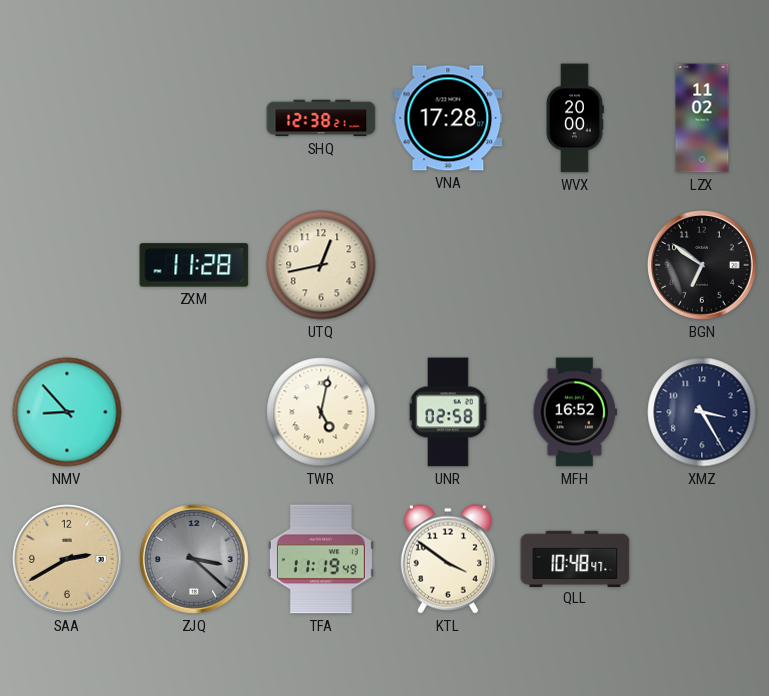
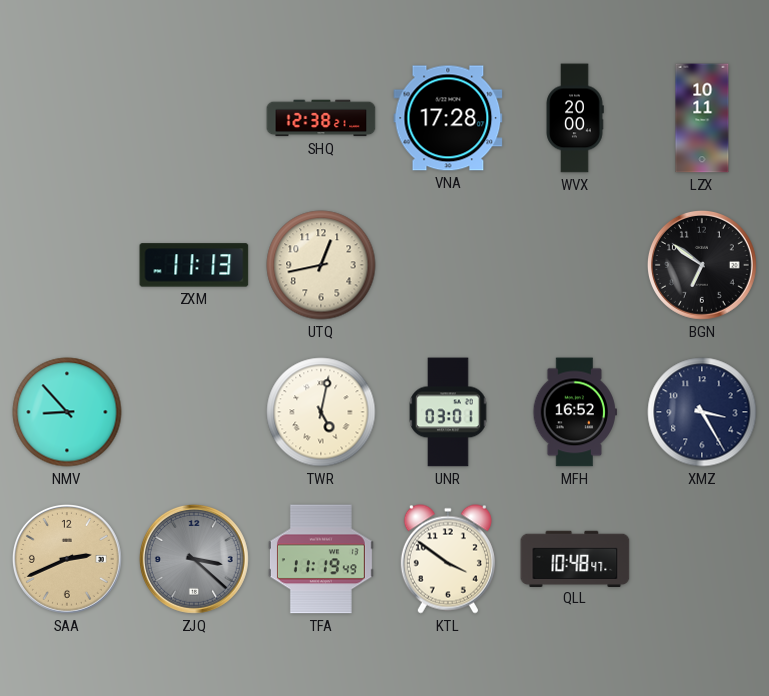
LZX: 11:02 -> 10:11
ZXM: 11:28 -> 11:13
UNR: 02:58 -> 03:01
SAA: 2:40 -> 2:41
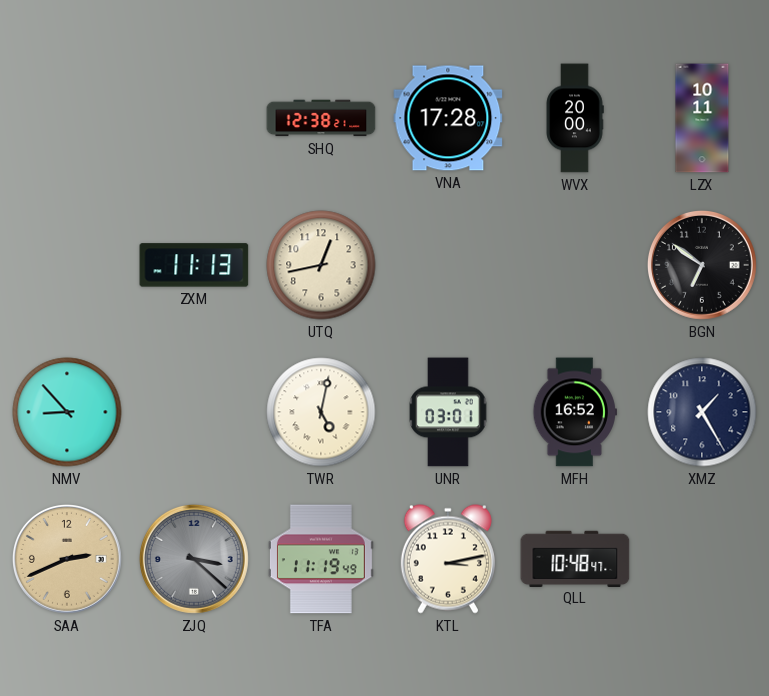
XMZ: 3:25 -> 1:25
KTL: 3:51 -> 3:13
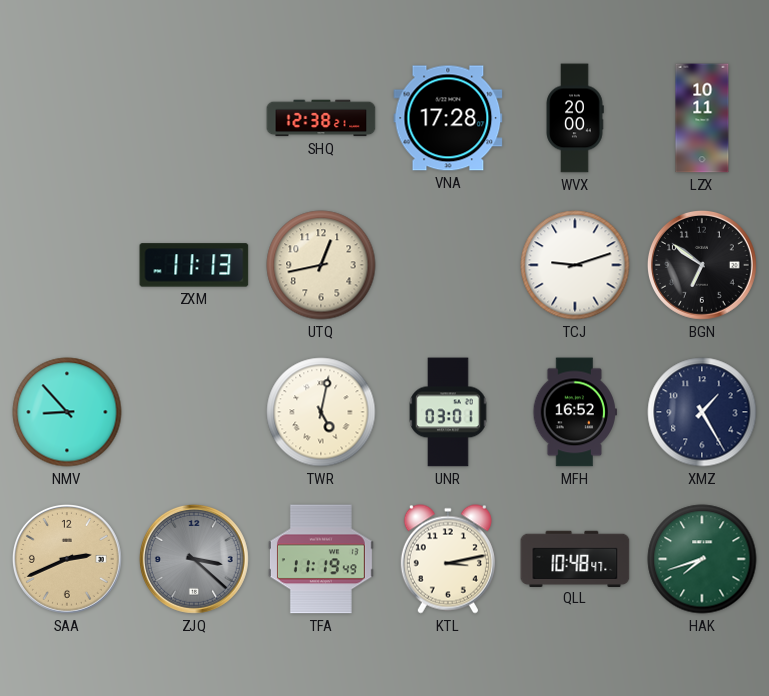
TCJ: none -> 9:12
HAK: none -> 7:42
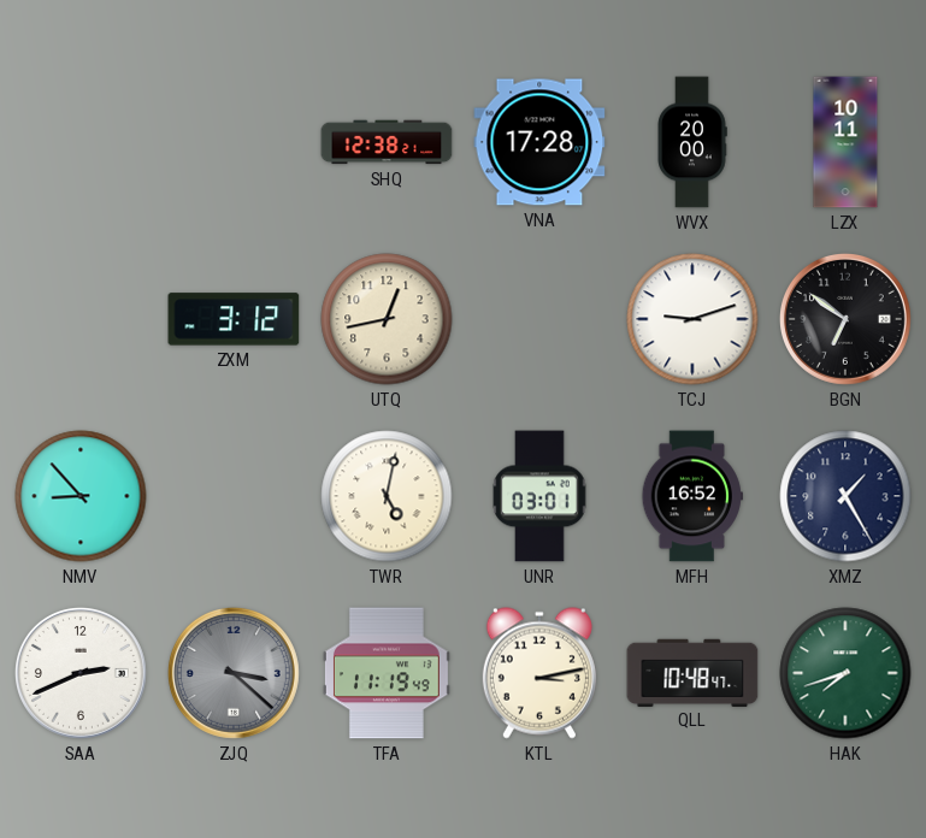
ZXM: 11:13 -> 3:12
SAA dial: champagne -> white
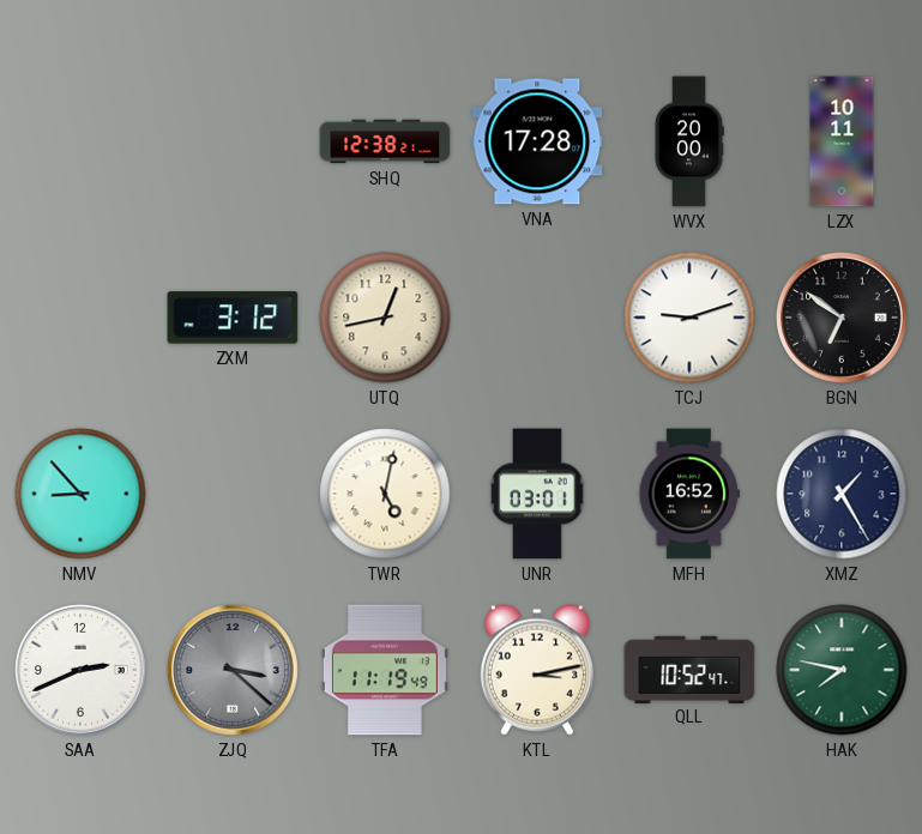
QLL: 10:48 -> 10:52
HAK: 7:42 -> 7:47
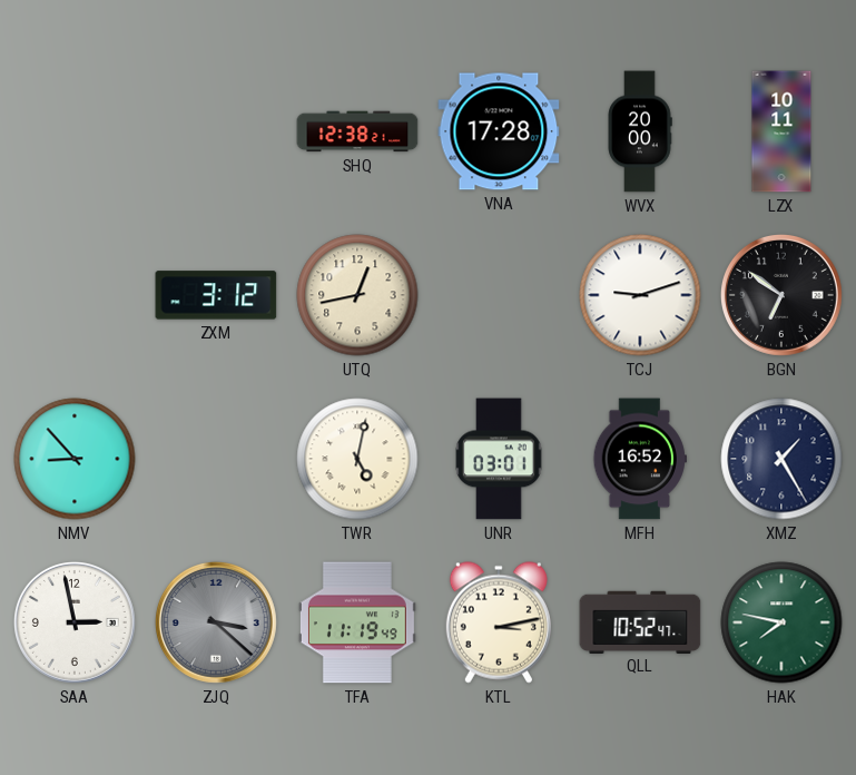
SAA: 2:41 -> 2:58
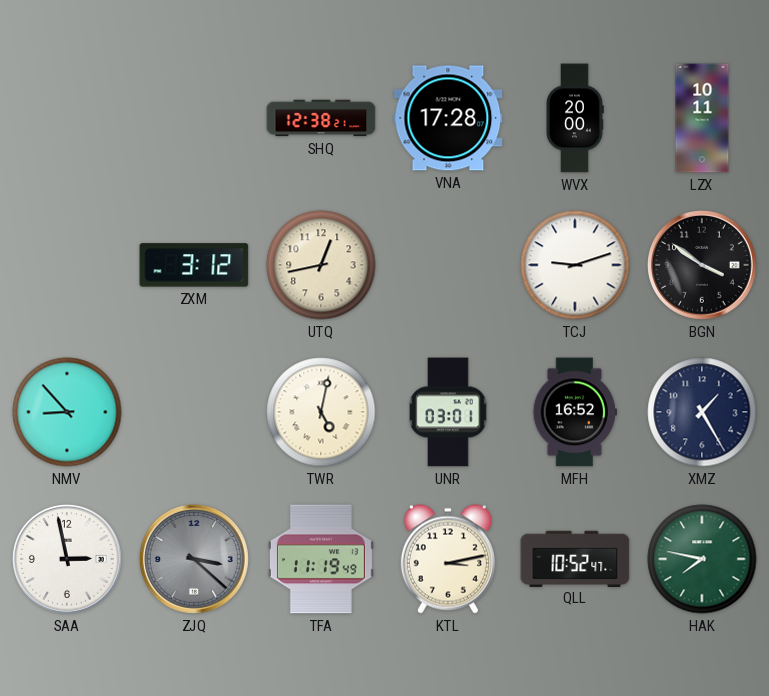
BGN: 6:51 -> 3:51
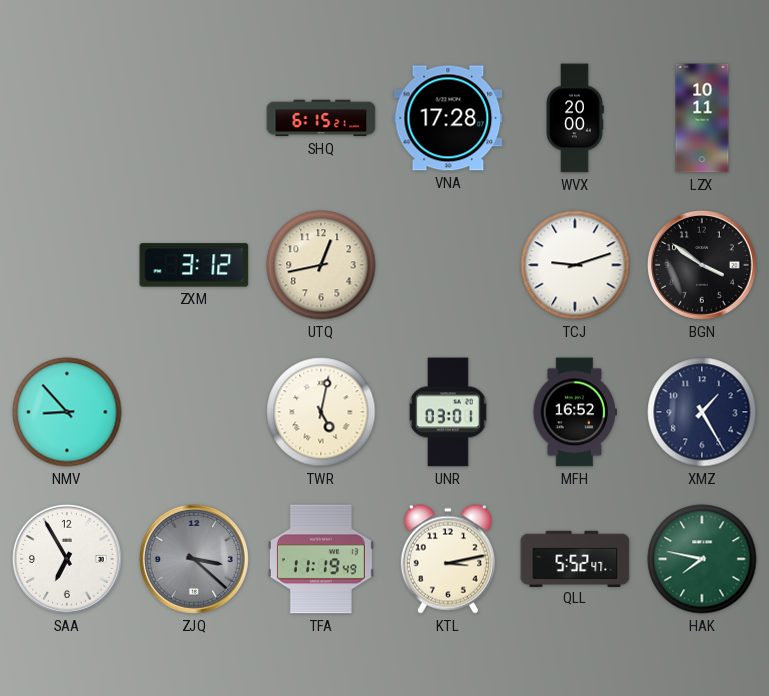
SHQ: 12:38 -> 6:15
SAA: 2:58 -> 6:55
QLL: 10:52 -> 5:52
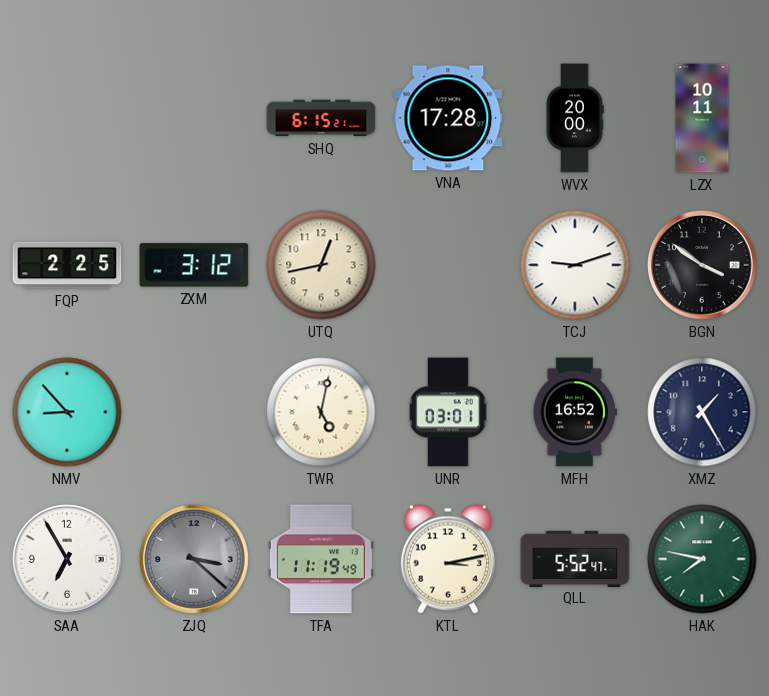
FQP: none -> 2:25
